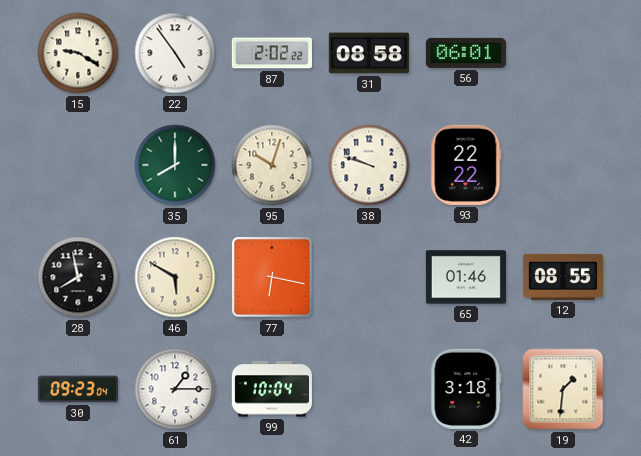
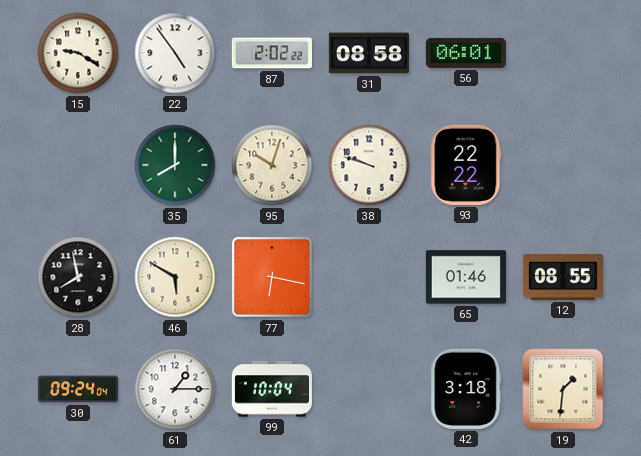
30: 09:23 -> 09:24
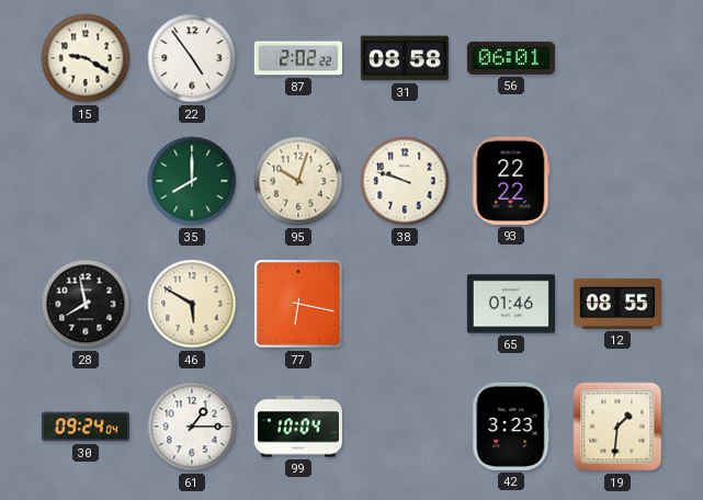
42: 3:18 -> 3:23
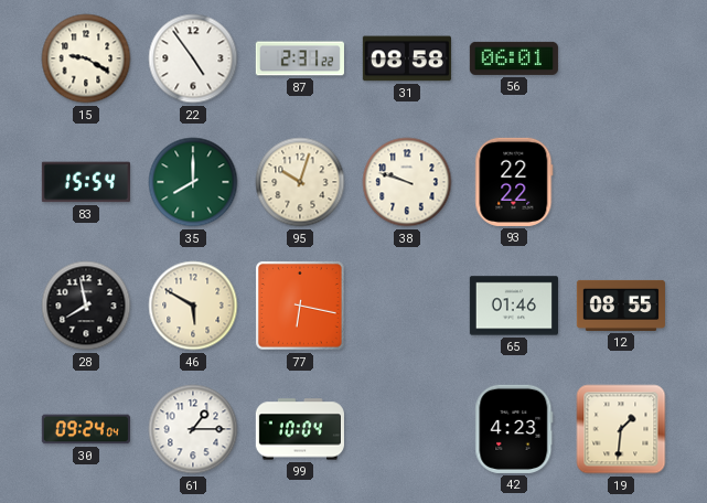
87: 2:02 -> 2:31
83: none -> 15:54
42: 3:23 -> 4:23
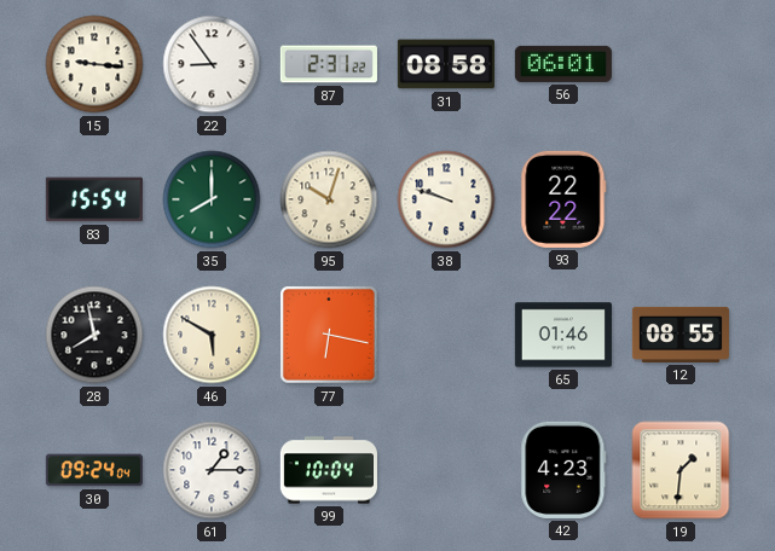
15: 9:20 -> 9:16
22: 4:54 -> 8:54
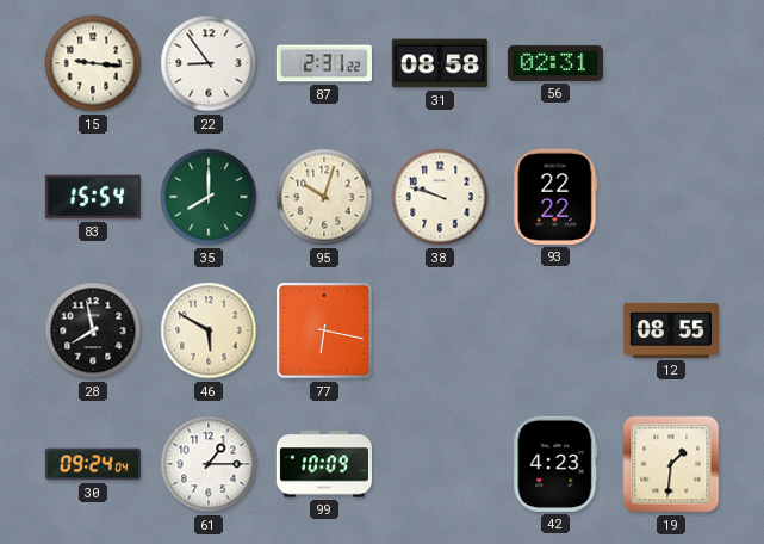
56: 06:01 -> 02:31
65: 01:46 -> none
99: 10:04 -> 10:09
